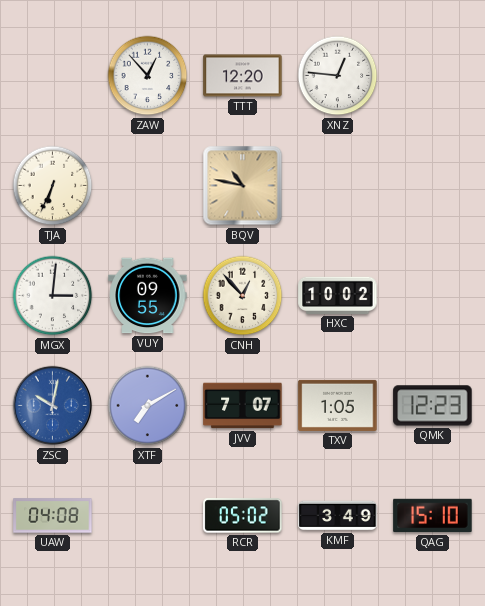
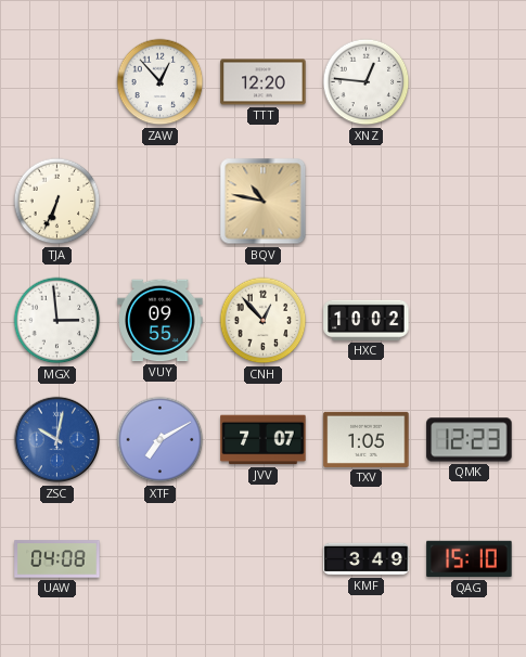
MGX: 3:01 -> 2:59
RCR: 05:02 -> none
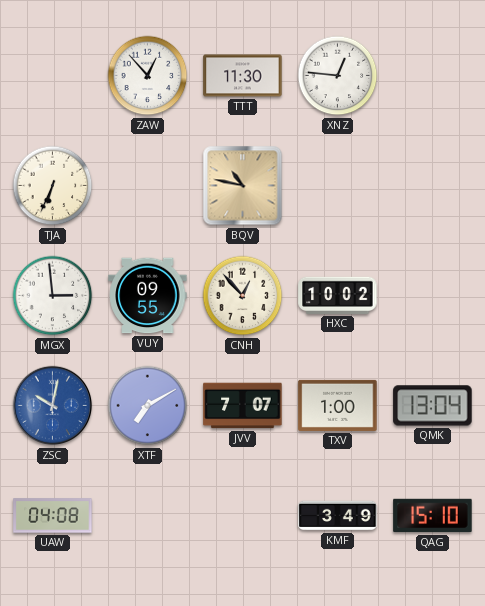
TTT: 12:20 -> 11:30
TXV: 1:05 -> 1:00
QMK: 12:23 -> 13:04
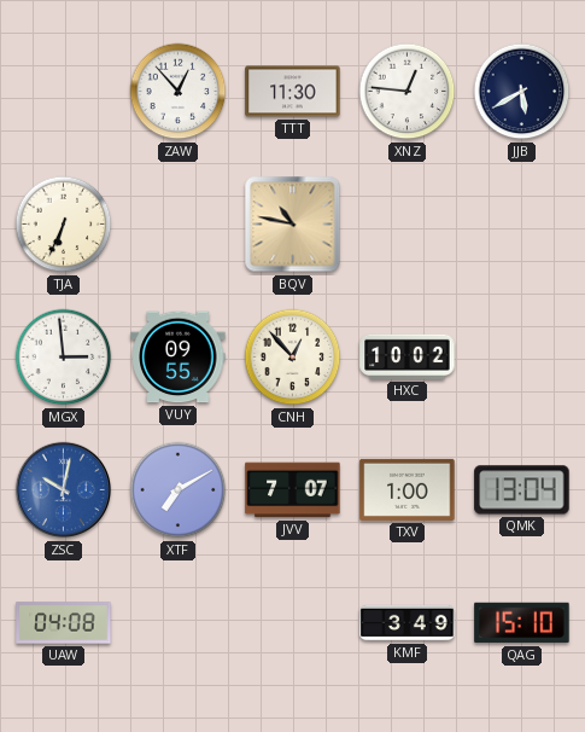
JJB: none -> 5:40
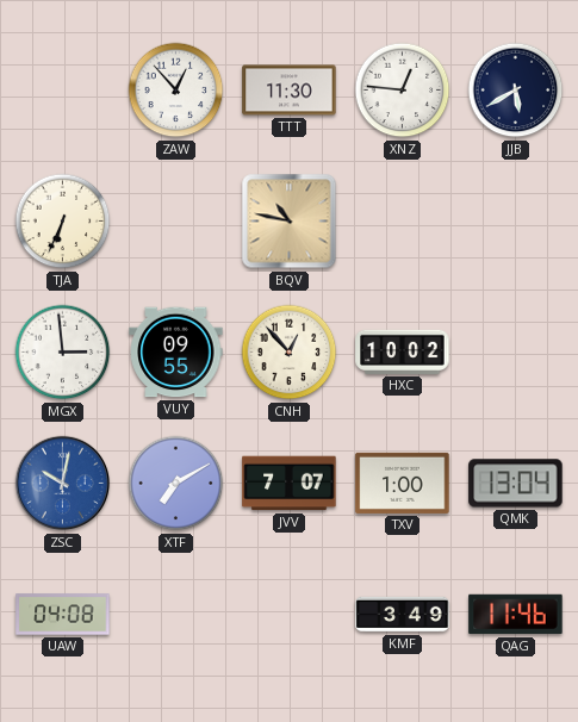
QAG: 15:10 -> 11:46
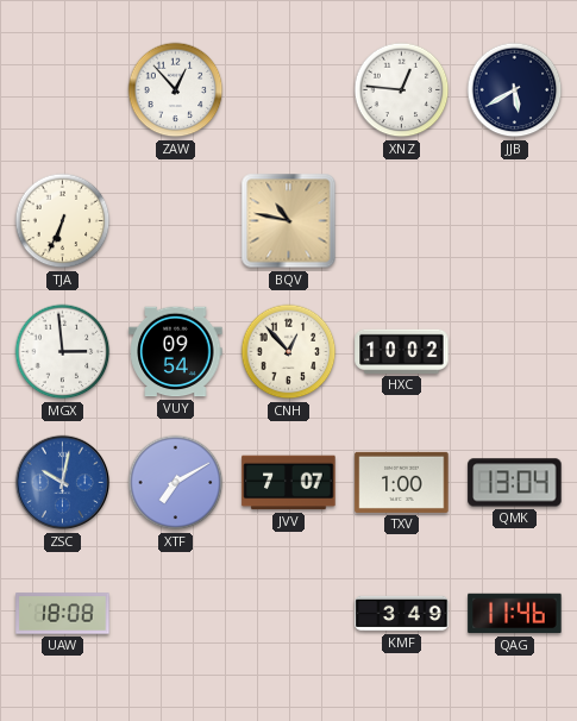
TTT: 11:30 -> none
VUY: 09:55 -> 09:54
UAW: 04:08 -> 18:08
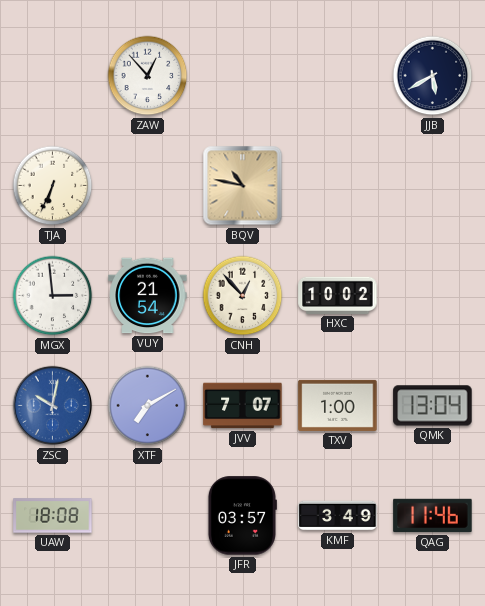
XNZ: 12:46 -> none
VUY: 09:54 -> 21:54
JFR: none -> 03:57
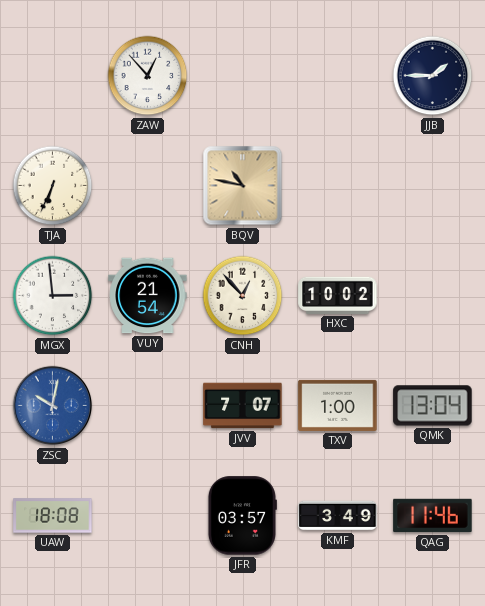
JJB: 5:40 -> 1:45
XTF: 7:10 -> none
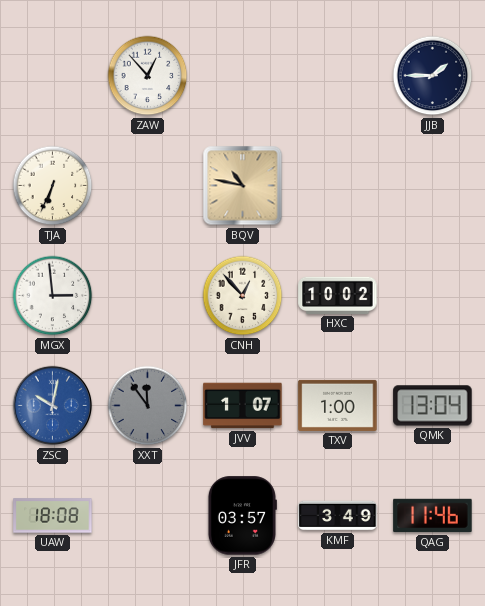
VUY: 21:54 -> none
XXT: none -> 11:54
JVV: 7:07 -> 1:07
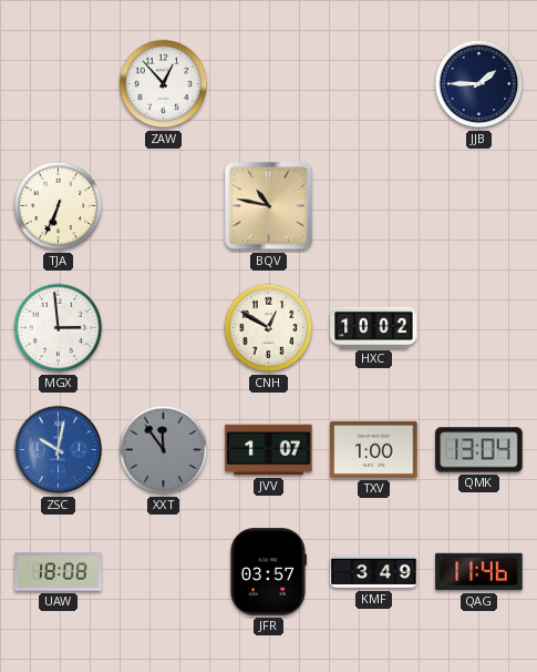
CNH: 12:53 -> 12:50
